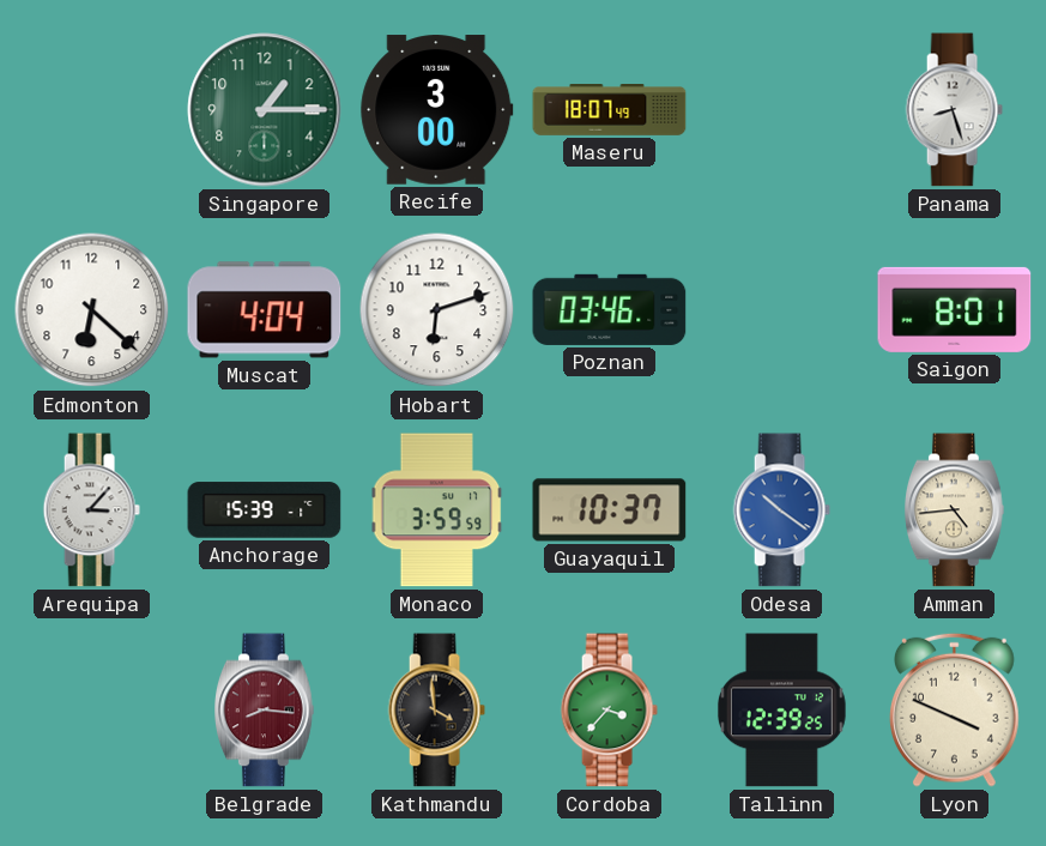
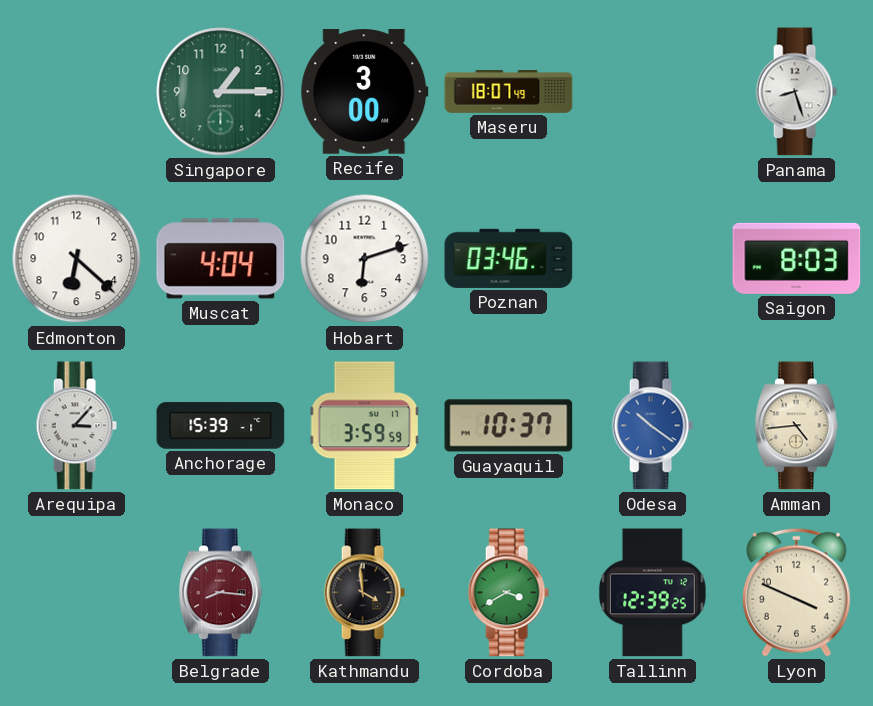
Saigon: 8:01 -> 8:03
Cordoba: 3:37 -> 3:40
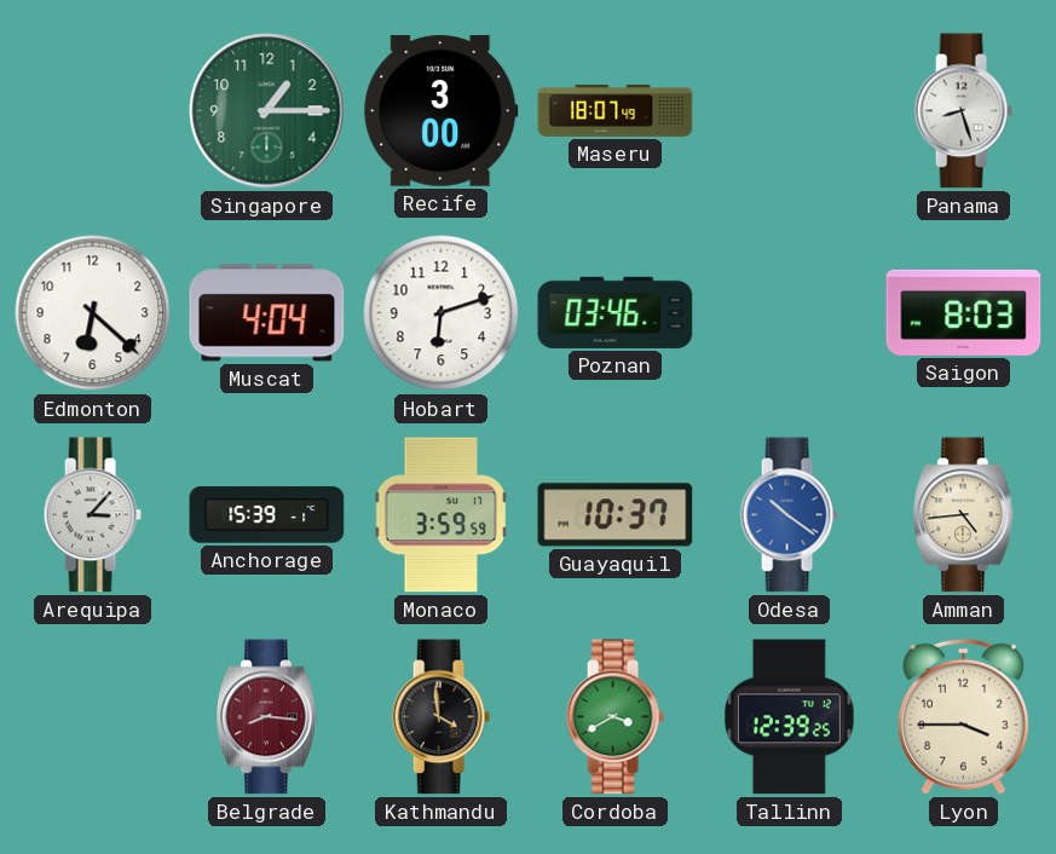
Lyon: 3:49 -> 3:45
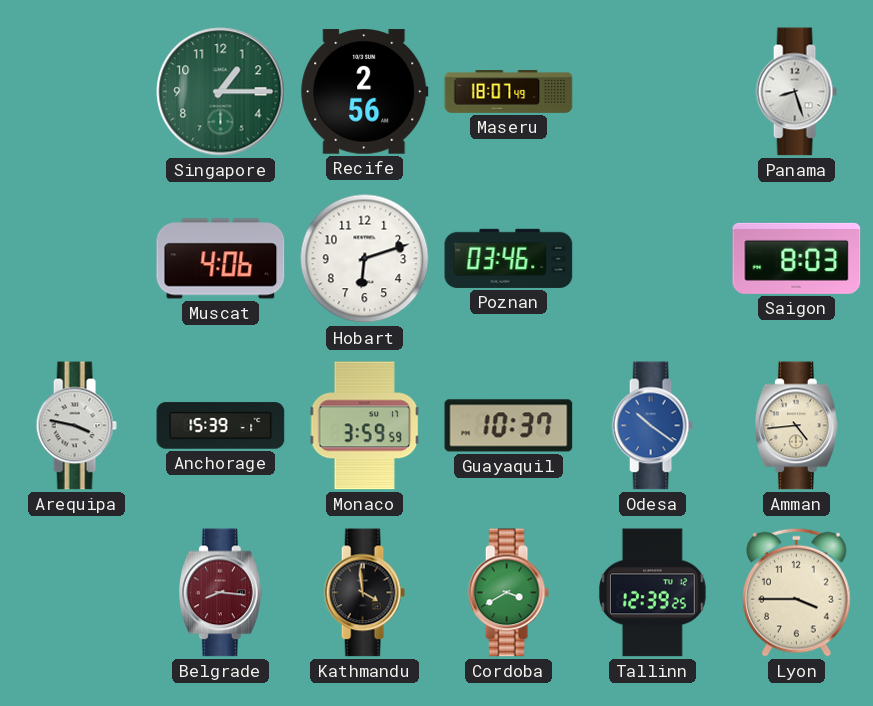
Recife: 3:00 -> 2:56
Edmonton: 6:22 -> none
Muscat: 4:04 -> 4:06
Arequipa: 3:07 -> 3:47
